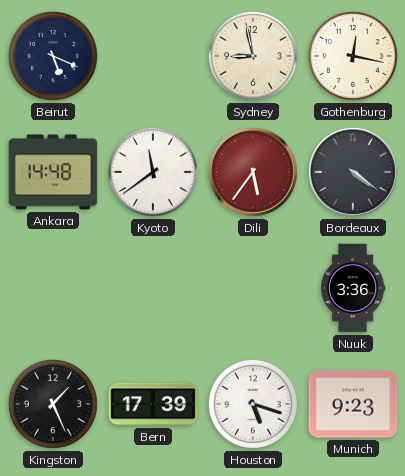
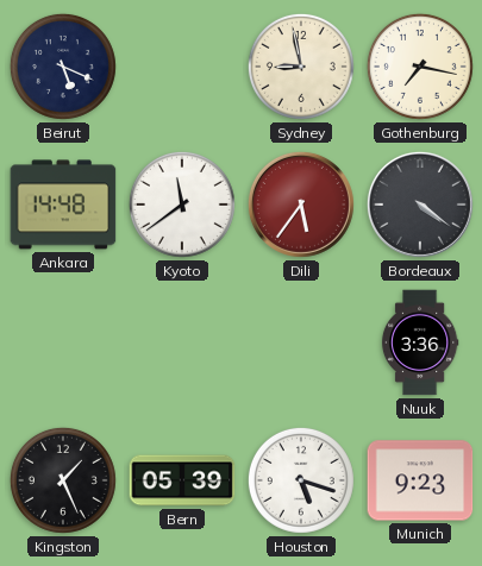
Gothenburg: 12:17 -> 7:17
Bern: 17:39 -> 05:39
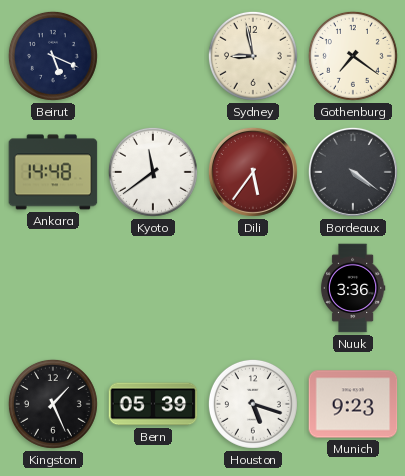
Gothenburg: 7:17 -> 7:21
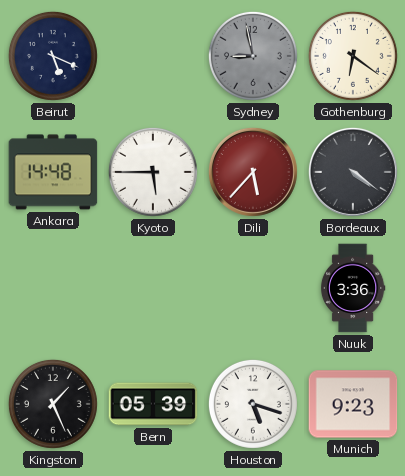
Sydney dial: cream -> grey
Gothenburg: 7:21 -> 6:21
Kyoto: 11:39 -> 5:45
Dili: 5:36 -> 5:37
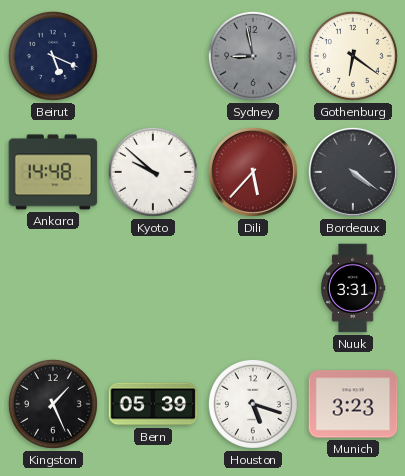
Kyoto: 5:45 -> 9:52
Nuuk: 3:36 -> 3:31
Munich: 9:23 -> 3:23
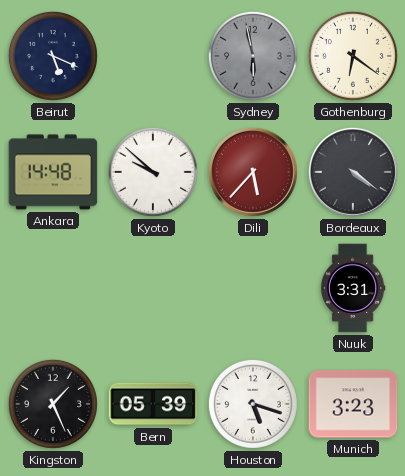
Sydney: 8:58 -> 5:58
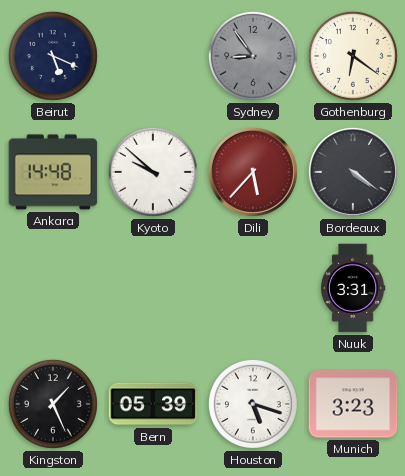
Sydney: 5:58 -> 8:54
